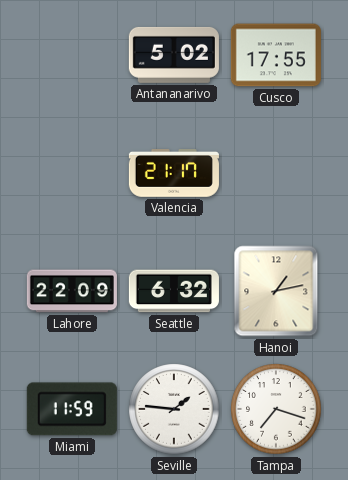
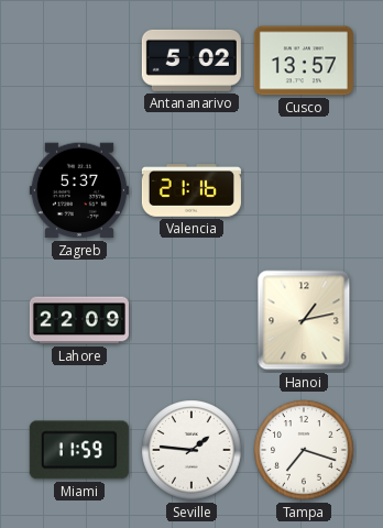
Cusco: 17:55 -> 13:57
Zagreb: none -> 5:37
Valencia: 21:17 -> 21:16
Seattle: 6:32 -> none
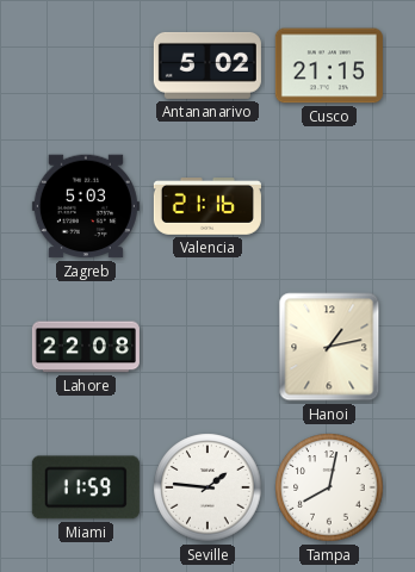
Cusco: 13:57 -> 21:15
Zagreb: 5:37 -> 5:03
Lahore: 22:09 -> 22:08
Tampa: 7:18 -> 8:02
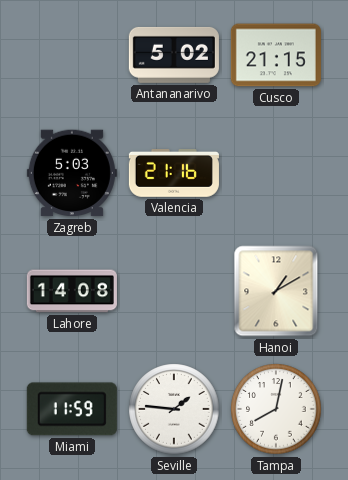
Lahore: 22:08 -> 14:08
Hanoi: 1:13 -> 1:10
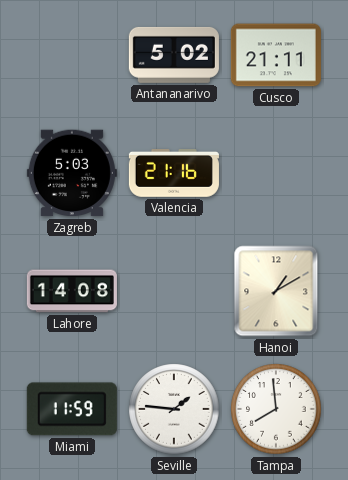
Cusco: 21:15 -> 21:11
Tampa: 8:02 -> 7:59
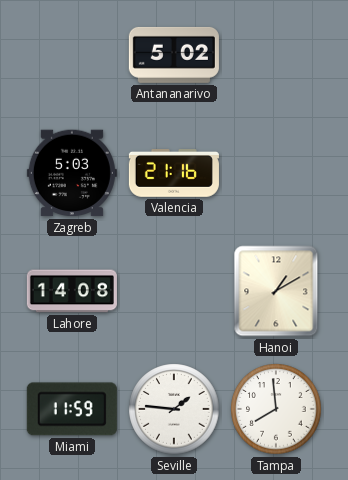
Cusco: 21:11 -> none
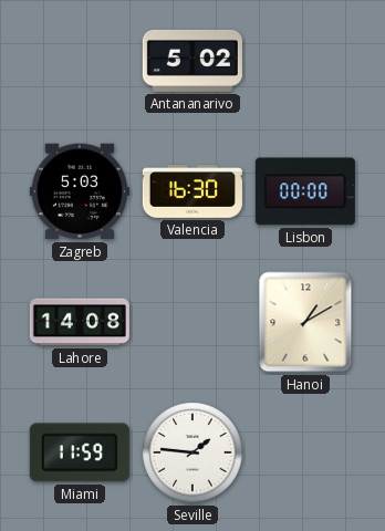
Valencia: 21:16 -> 16:30
Lisbon: none -> 00:00
Tampa: 7:59 -> none
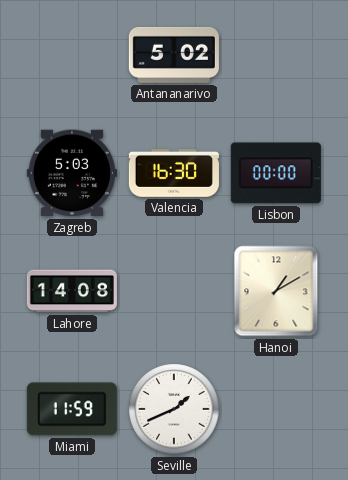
Seville: 1:46 -> 1:41
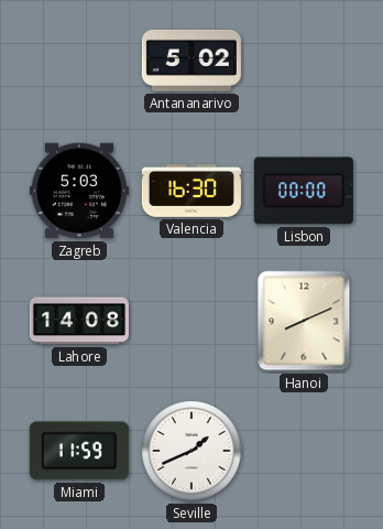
Hanoi: 1:10 -> 8:11
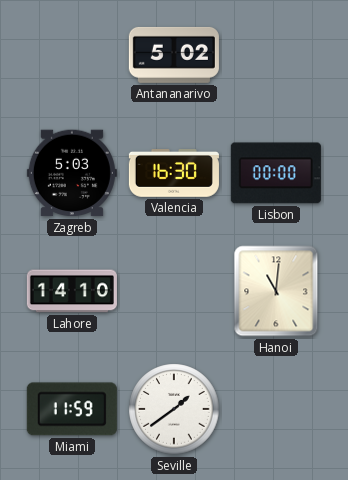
Lahore: 14:08 -> 14:10
Hanoi: 8:11 -> 11:01
Seville: 1:41 -> 1:39
